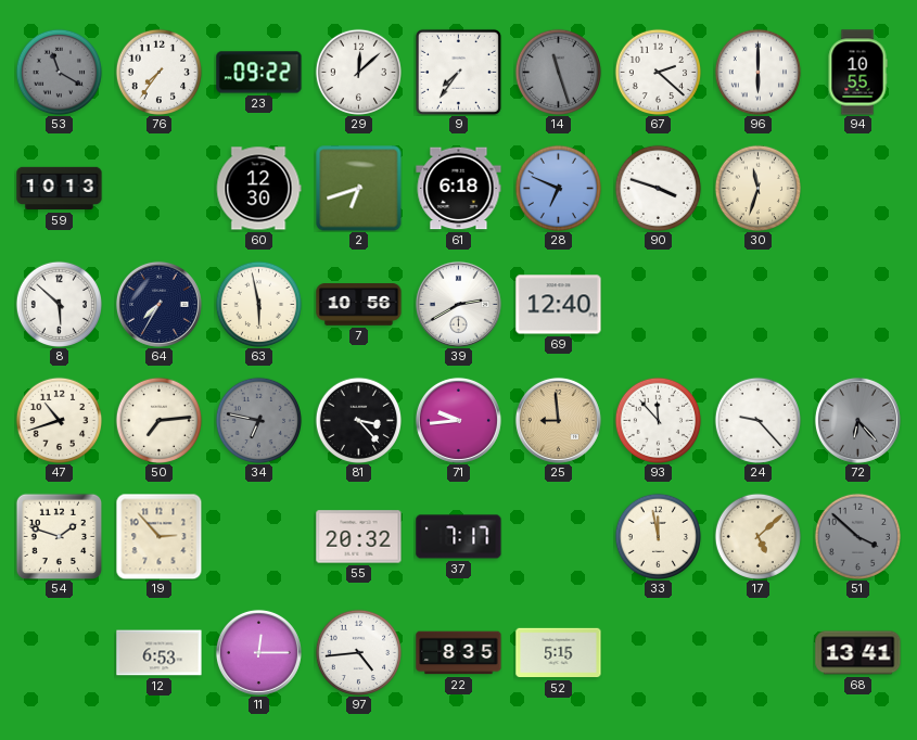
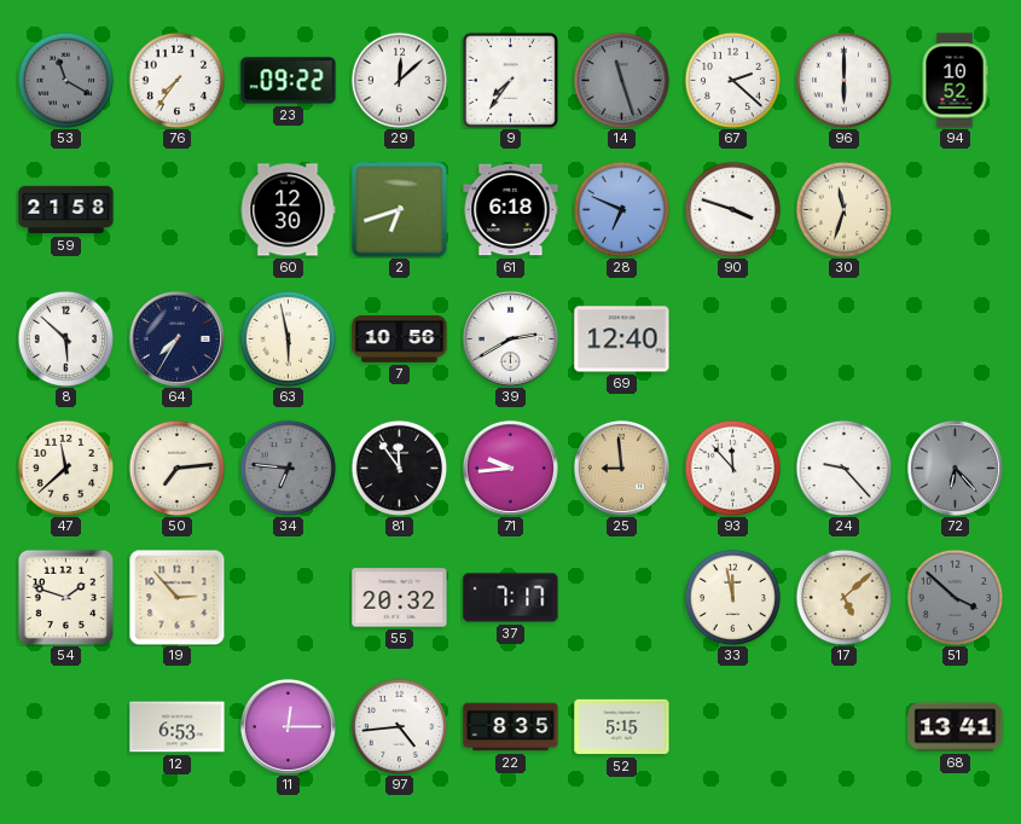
94: 10:55 -> 10:52
59: 10:13 -> 21:58
47: 10:42 -> 11:38
34: 6:47 -> 6:46
81: 3:23 -> 11:54
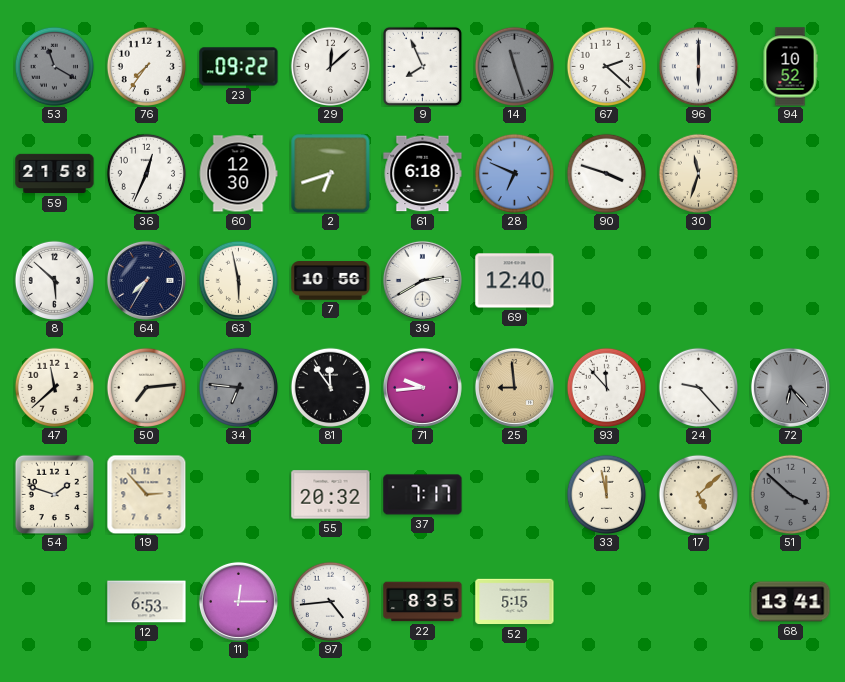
9: 7:36 -> 7:56
36: none -> 12:34
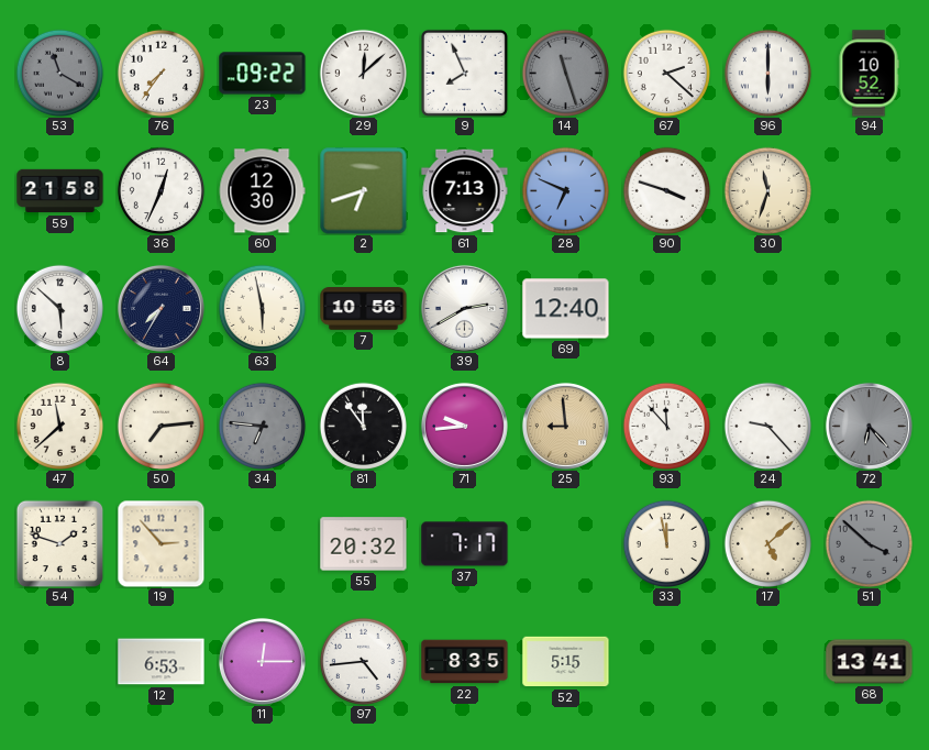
61: 6:18 -> 7:13
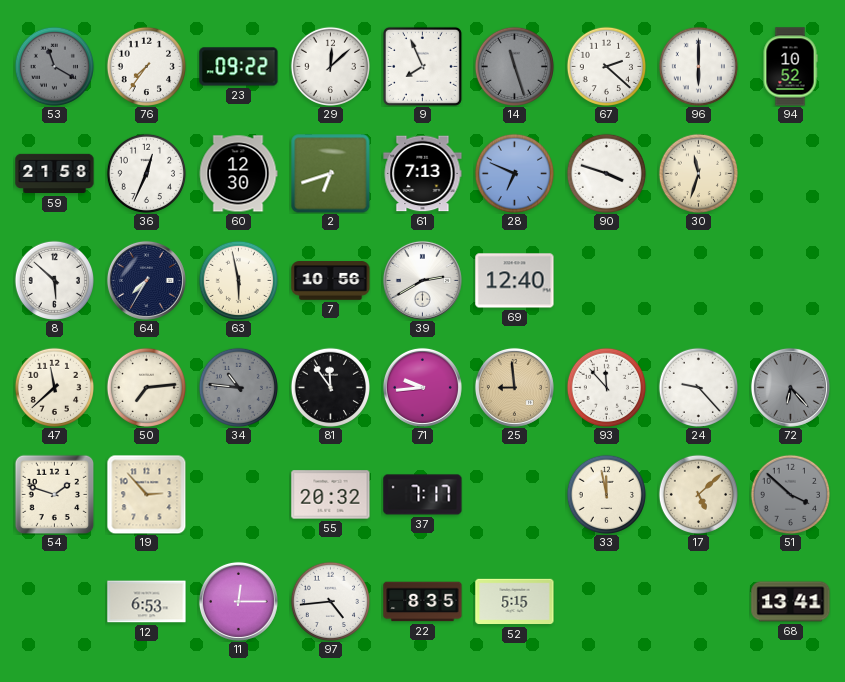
34: 6:46 -> 10:46
